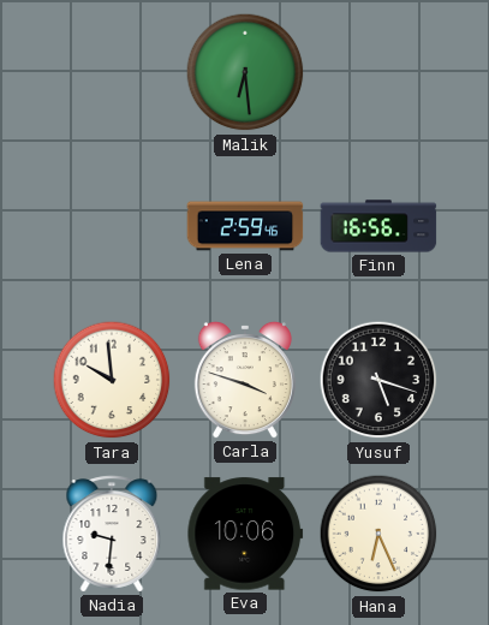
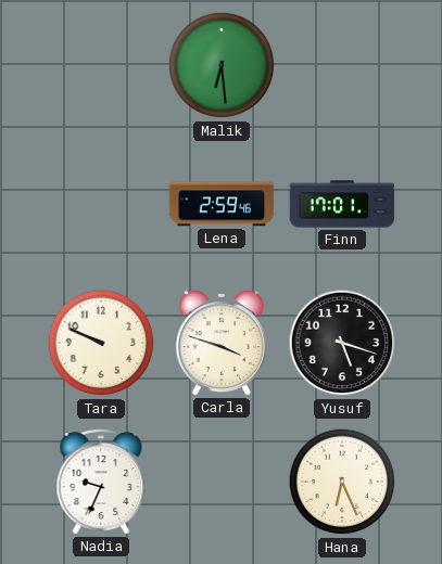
Finn: 16:56 -> 17:01
Tara: 9:59 -> 9:49
Nadia: 9:31 -> 9:34
Eva: 10:06 -> none
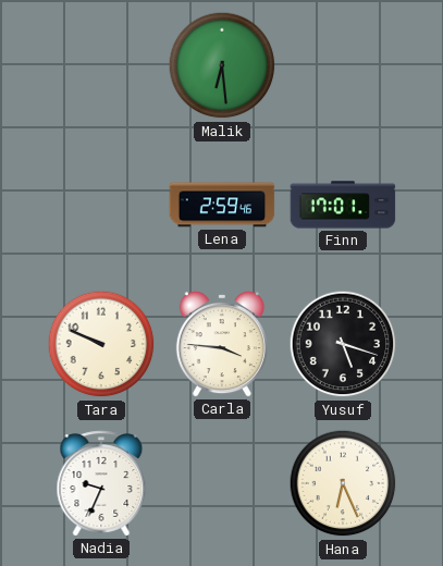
Carla: 3:48 -> 3:46
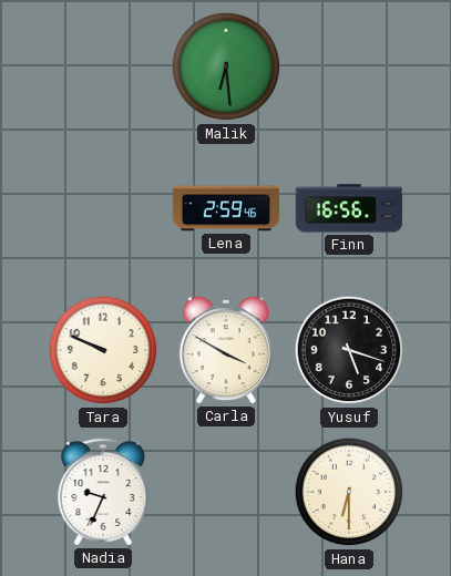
Finn: 17:01 -> 16:56
Carla: 3:46 -> 3:50
Hana: 6:26 -> 6:30
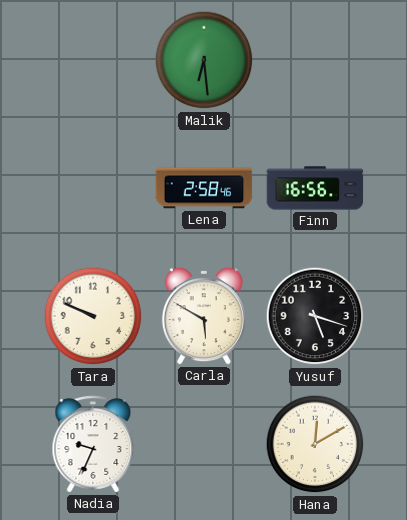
Lena: 2:59 -> 2:58
Carla: 3:50 -> 5:50
Hana: 6:30 -> 12:10
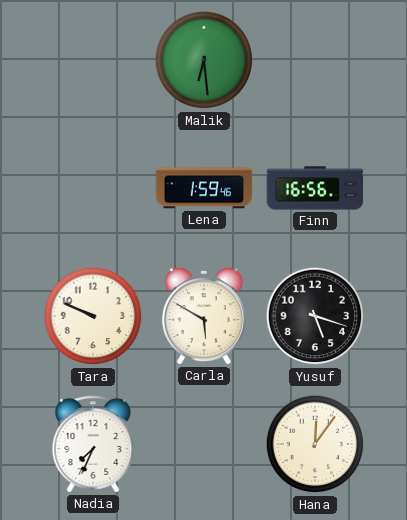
Lena: 2:58 -> 1:59
Nadia: 9:34 -> 7:34
Hana: 12:10 -> 12:06
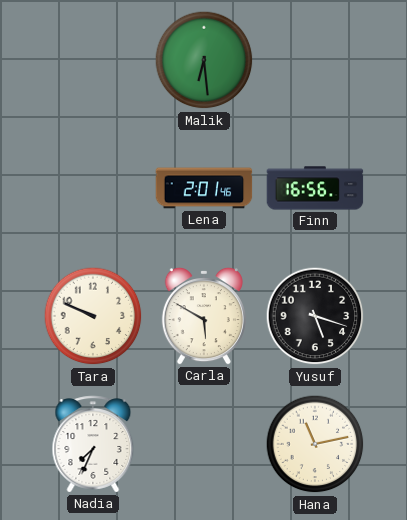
Lena: 1:59 -> 2:01
Hana: 12:06 -> 11:13
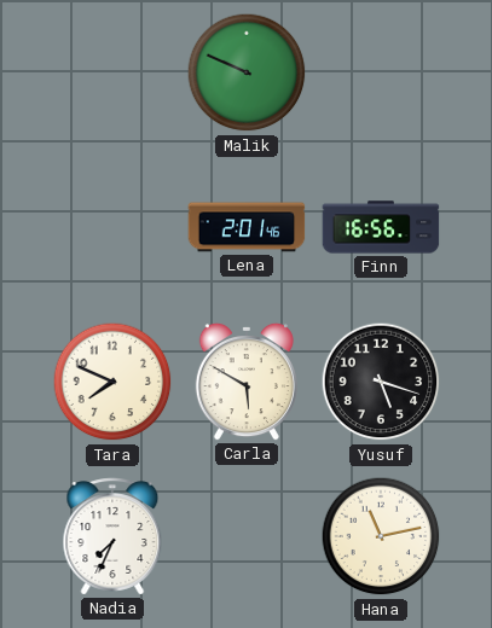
Malik: 6:29 -> 9:49
Tara: 9:49 -> 7:49
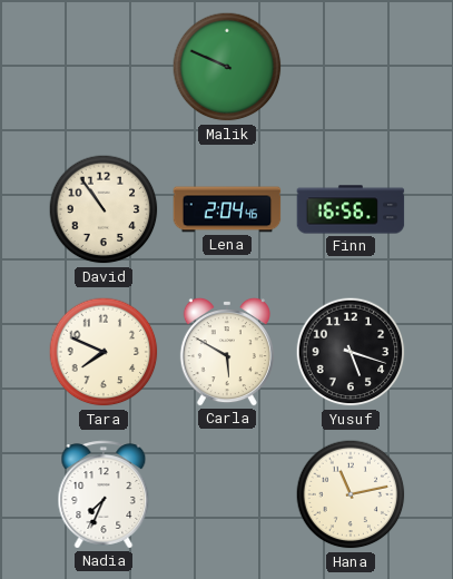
David: none -> 10:54
Lena: 2:01 -> 2:04
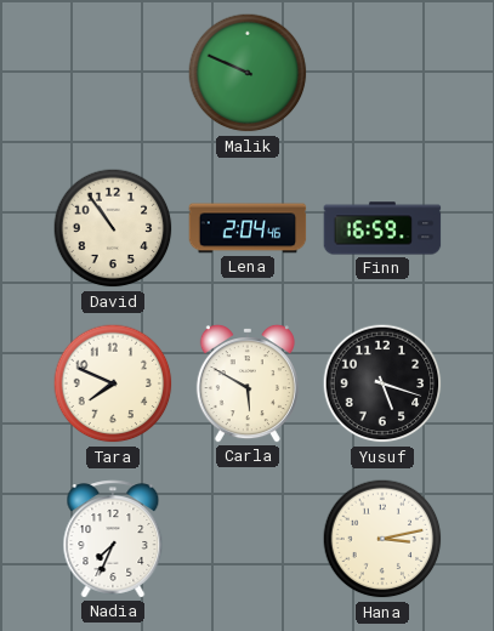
Finn: 16:56 -> 16:59
Hana: 11:13 -> 3:13
